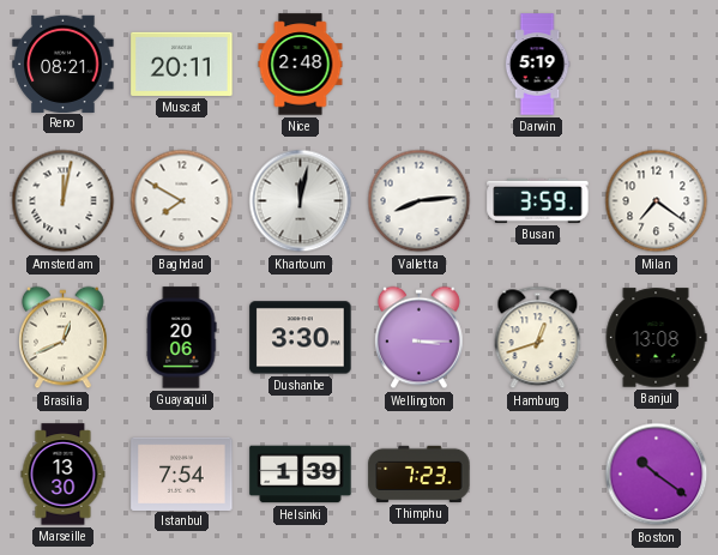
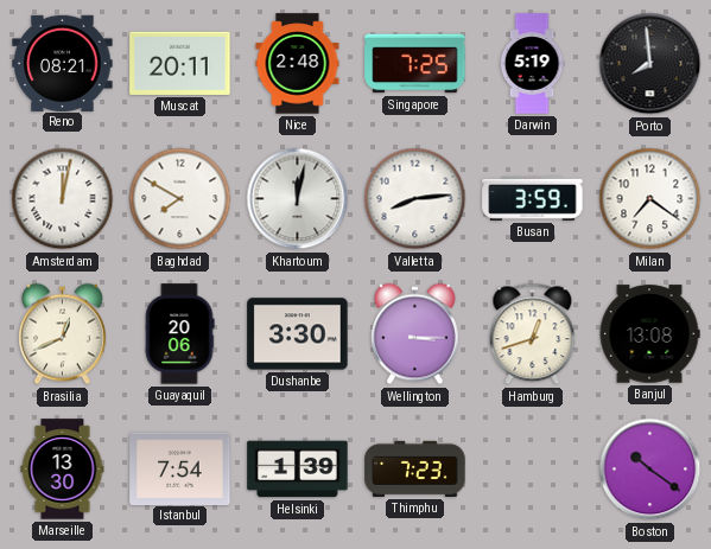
Singapore: none -> 7:25
Porto: none -> 7:59
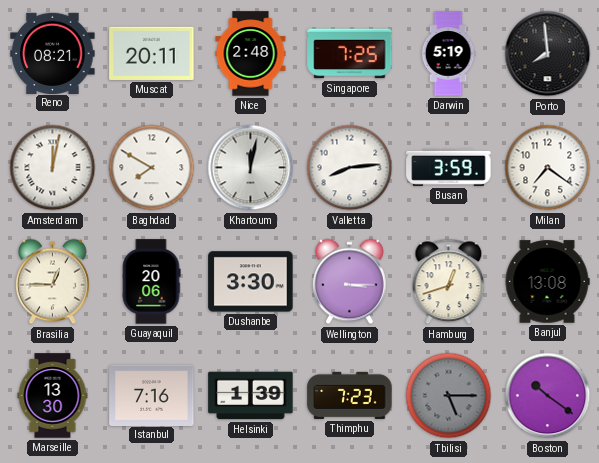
Brasilia: 12:41 -> 12:45
Istanbul: 7:54 -> 7:16
Tbilisi: none -> 5:15
